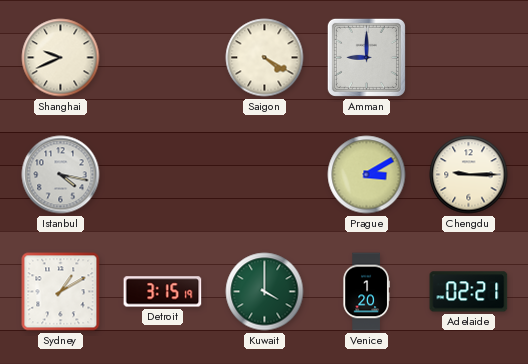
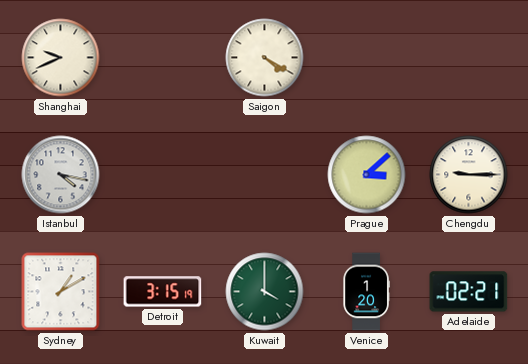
Amman: 9:00 -> none
Prague: 3:10 -> 3:08
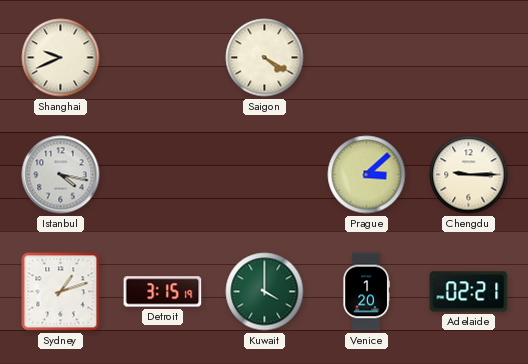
Sydney: 1:10 -> 1:12
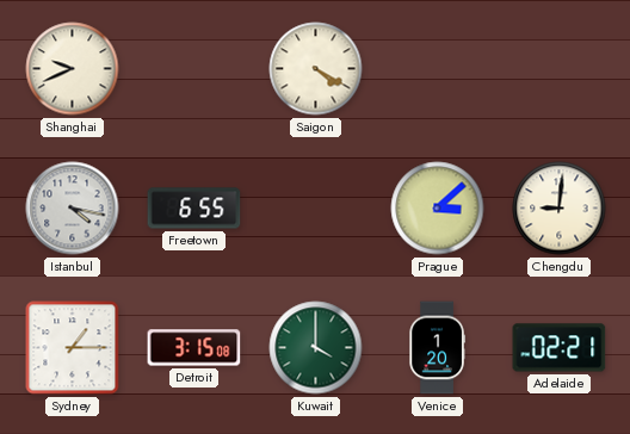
Freetown: none -> 6:55
Chengdu: 9:15 -> 9:01
Sydney: 1:12 -> 1:15
Detroit: 3:15:19 -> 3:15:08
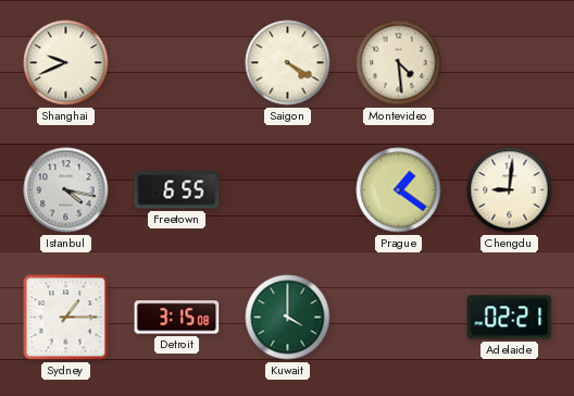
Montevideo: none -> 4:29
Prague: 3:08 -> 1:21
Venice: 1:20 -> none
